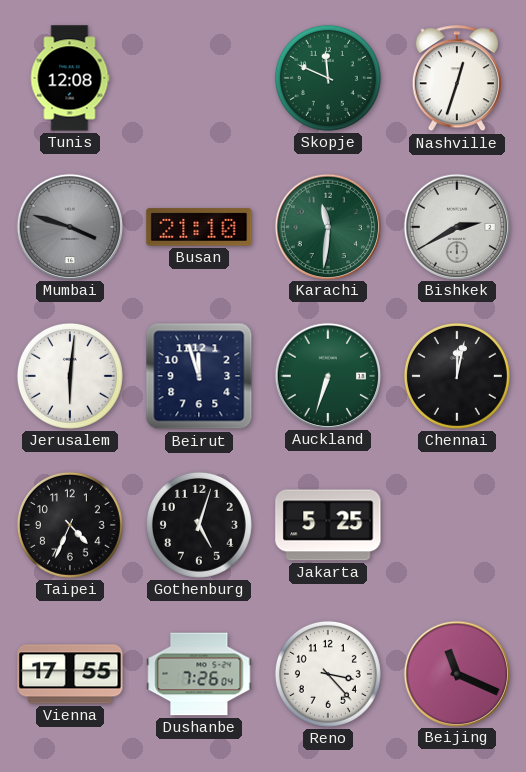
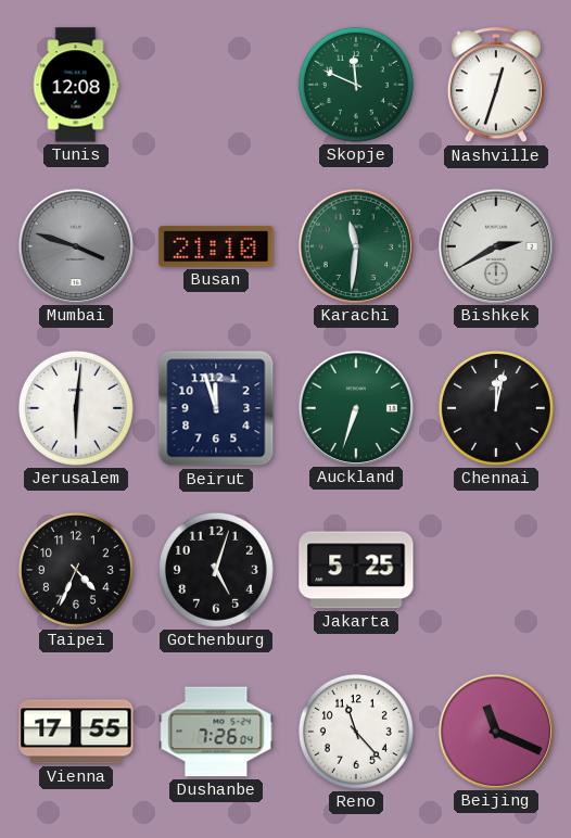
Reno: 3:23 -> 11:23
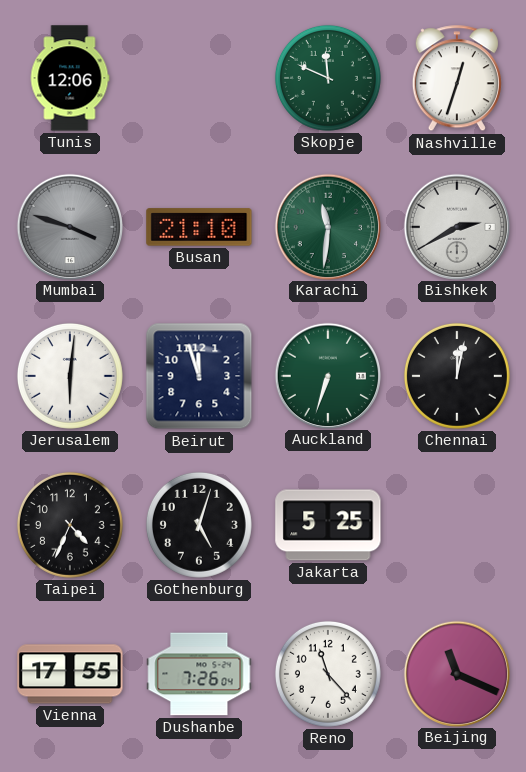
Tunis: 12:08 -> 12:06
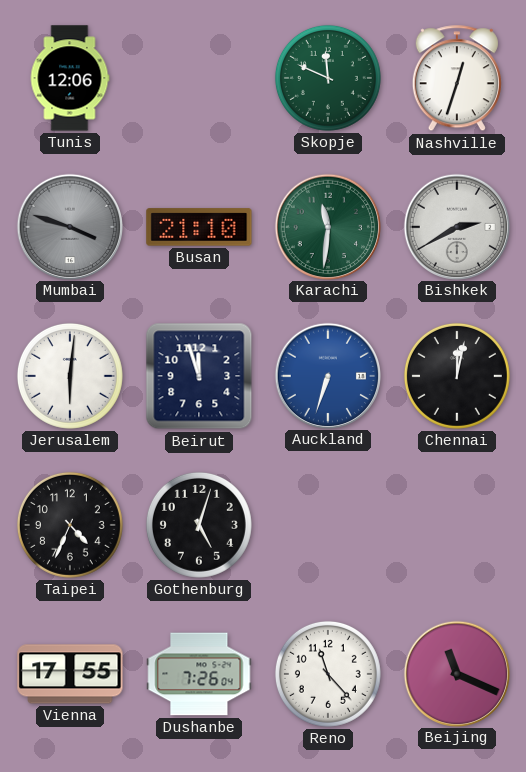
Auckland dial: green -> blue
Jakarta: 5:25 -> none
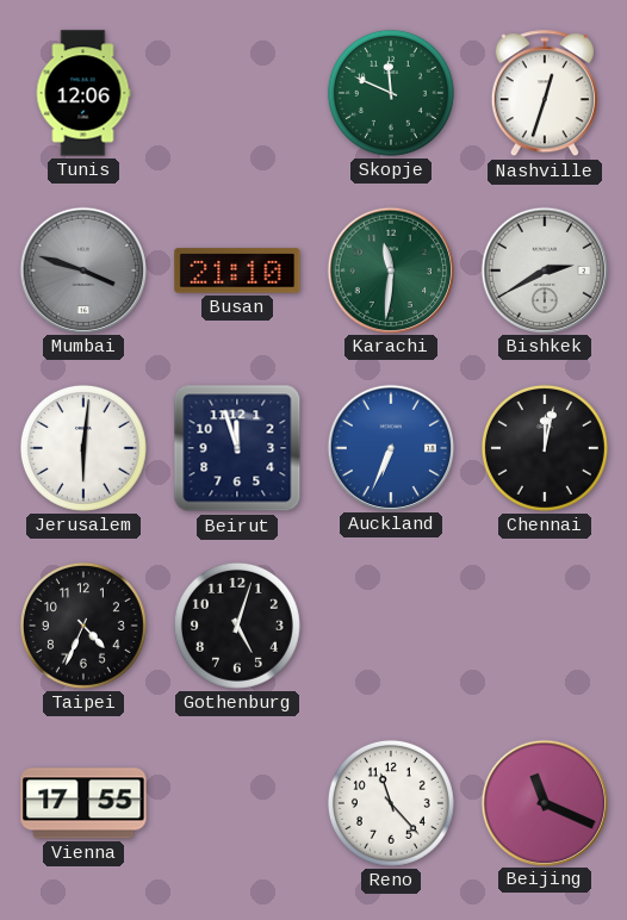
Auckland: 6:33 -> 6:34
Dushanbe: 7:26 -> none
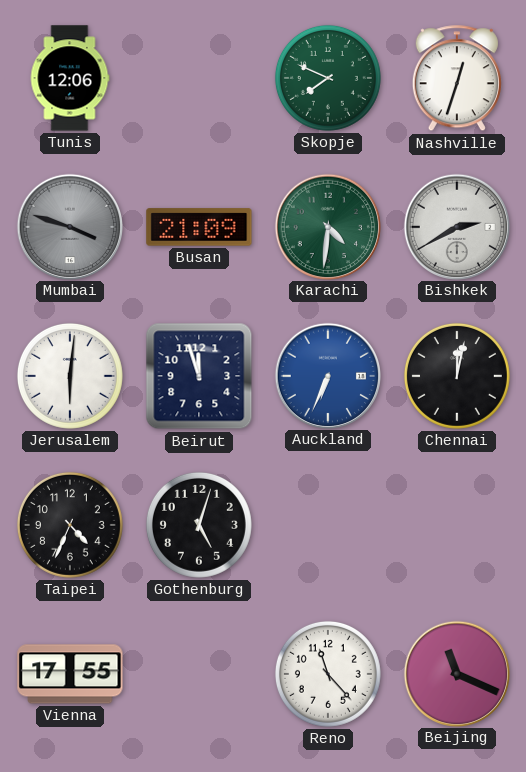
Skopje: 11:49 -> 7:49
Busan: 21:10 -> 21:09
Karachi: 11:31 -> 4:31
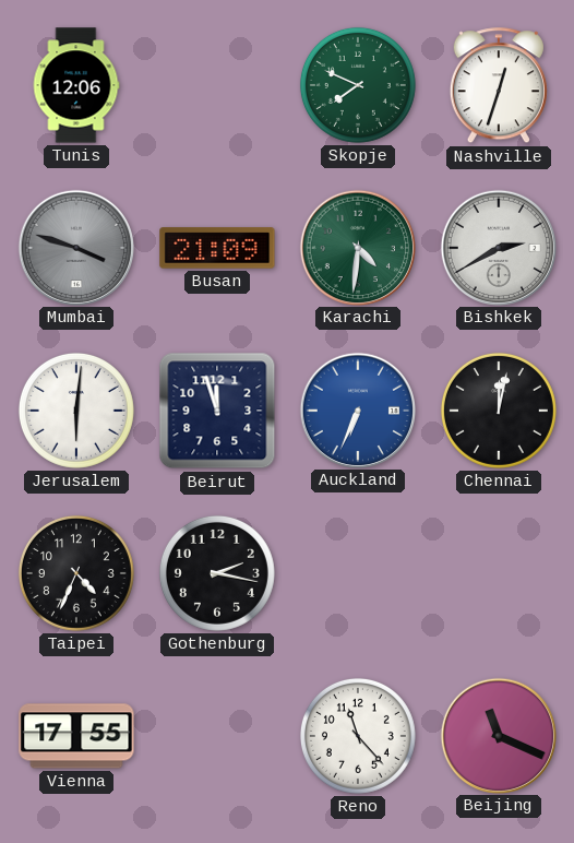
Gothenburg: 5:03 -> 2:17
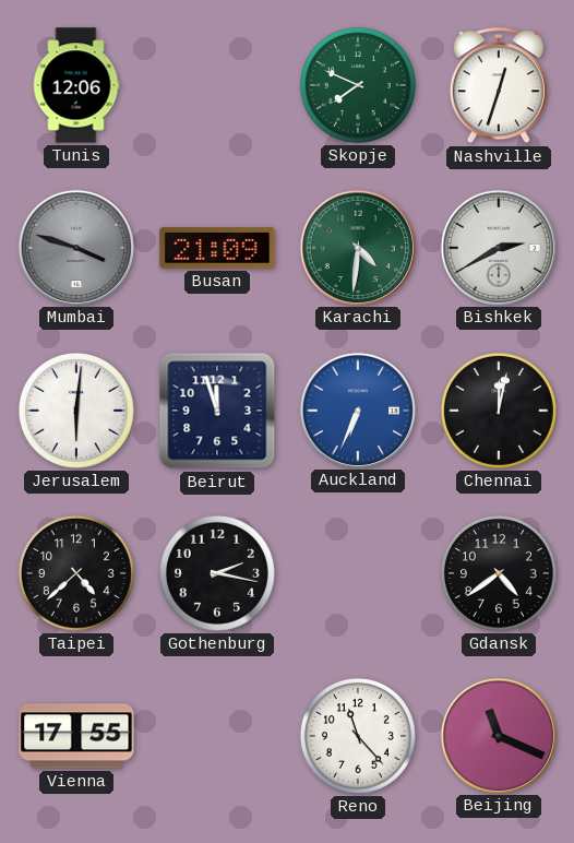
Taipei: 4:34 -> 4:38
Gdansk: none -> 4:39
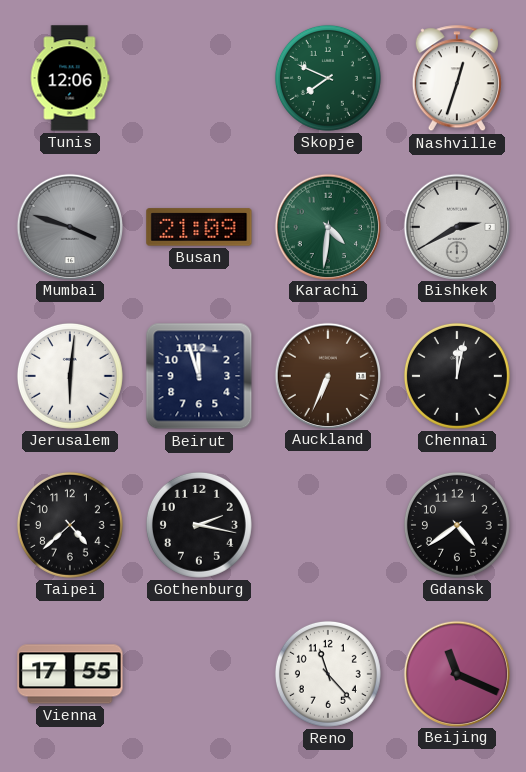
Auckland dial: blue -> brown
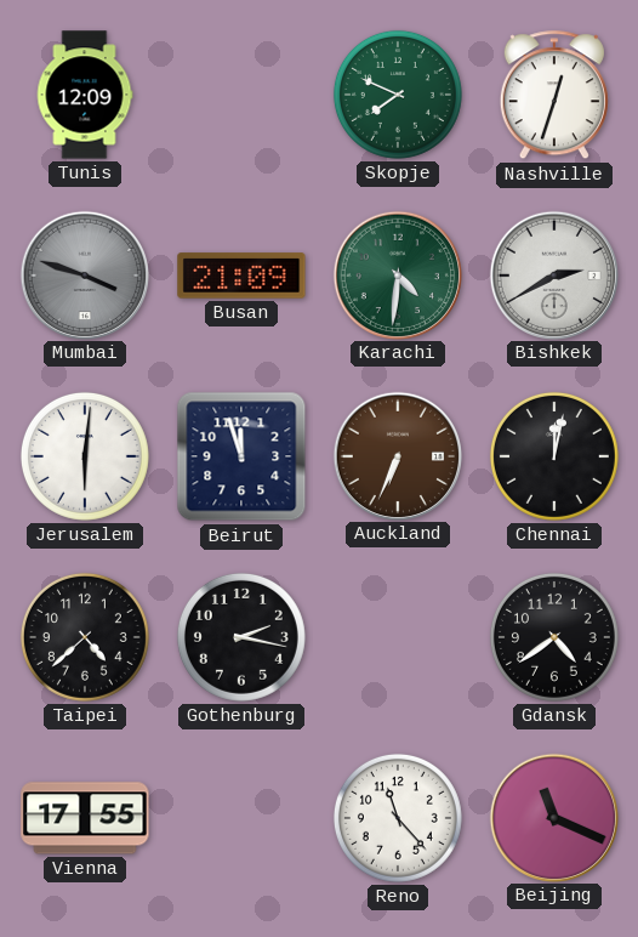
Tunis: 12:06 -> 12:09
